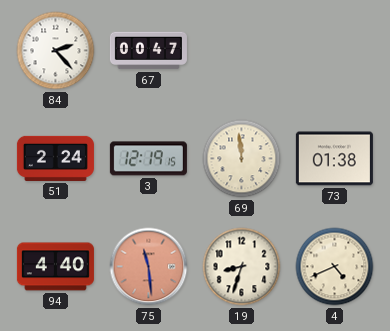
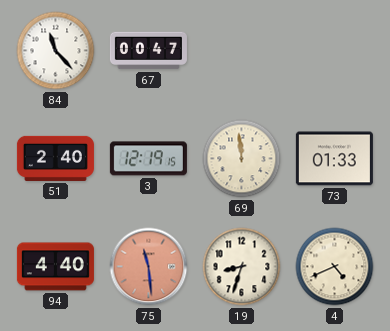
84: 2:23 -> 11:23
51: 2:24 -> 2:40
73: 01:38 -> 01:33
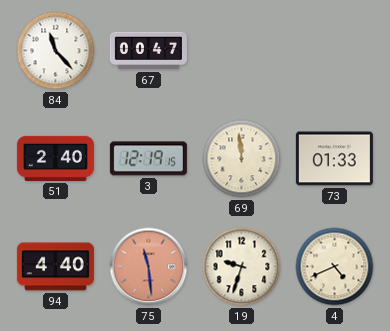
19: 8:33 -> 9:33
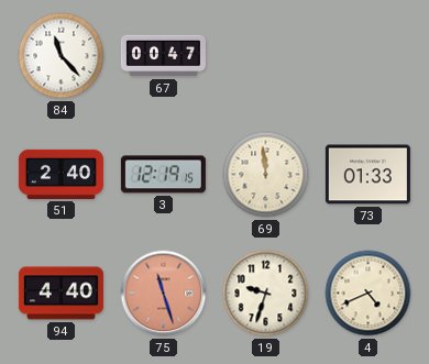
75: 11:29 -> 11:27
